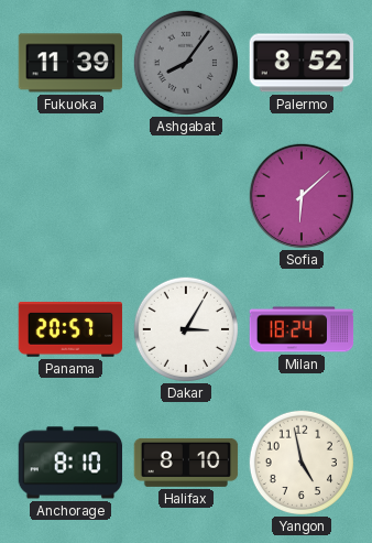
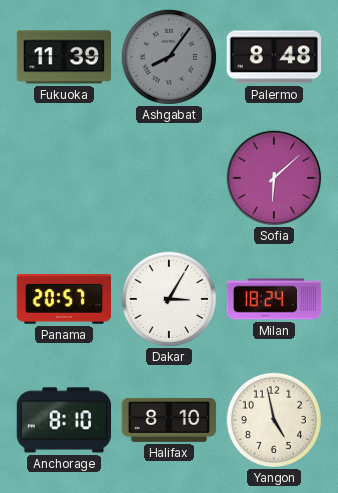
Palermo: 8:52 -> 8:48
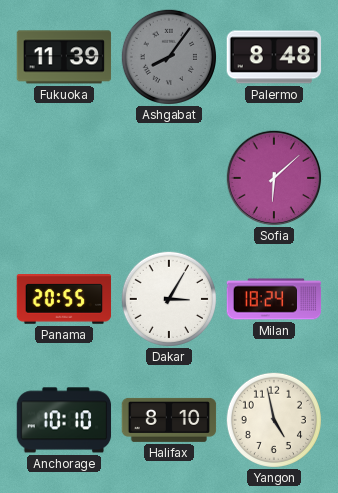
Panama: 20:57 -> 20:55
Anchorage: 8:10 -> 10:10
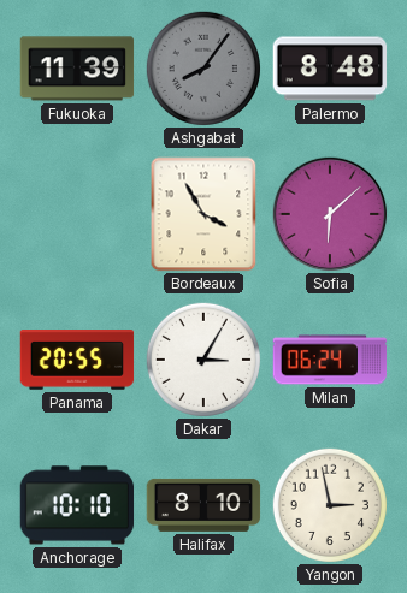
Bordeaux: none -> 3:55
Milan: 18:24 -> 06:24
Yangon: 4:58 -> 2:58
